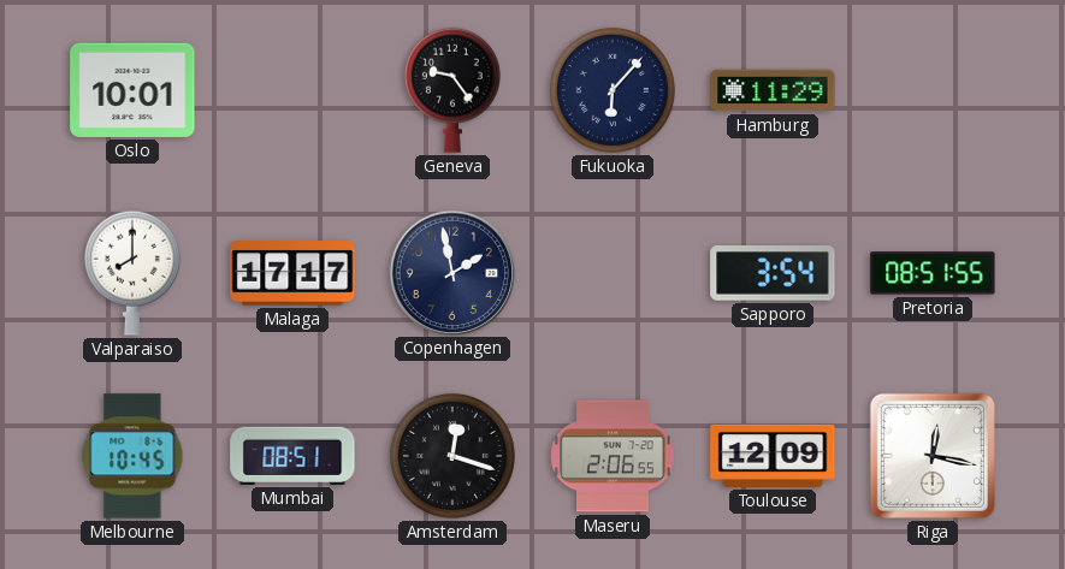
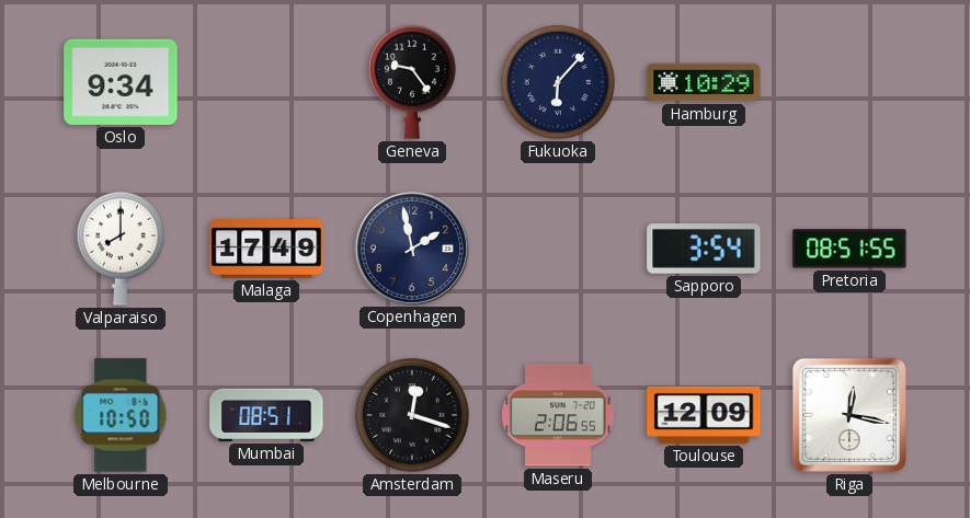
Oslo: 10:01 -> 9:34
Hamburg: 11:29 -> 10:29
Malaga: 17:17 -> 17:49
Melbourne: 10:45 -> 10:50
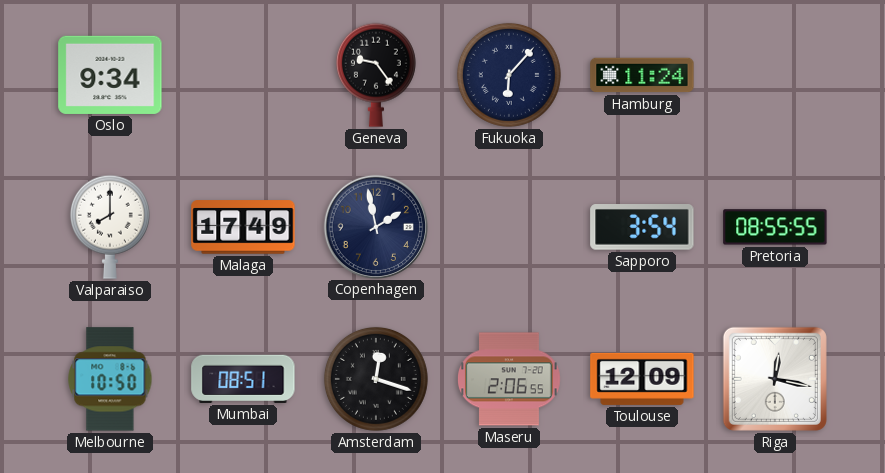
Hamburg: 10:29 -> 11:24
Pretoria: 08:51 -> 08:55
